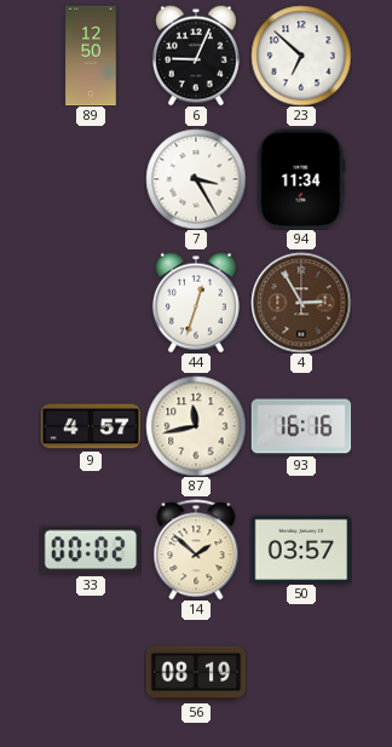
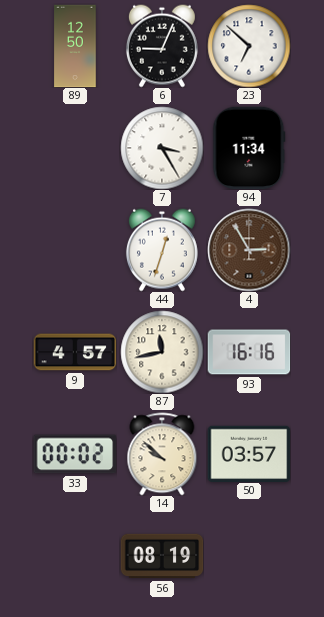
14: 1:52 -> 9:52
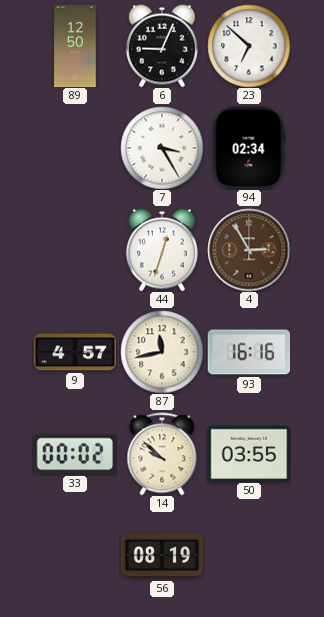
94: 11:34 -> 02:34
50: 03:57 -> 03:55
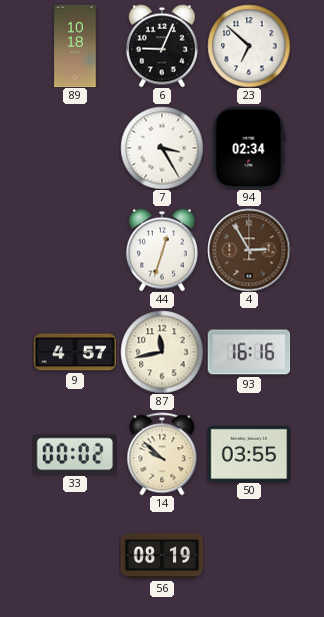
89: 12:50 -> 10:18
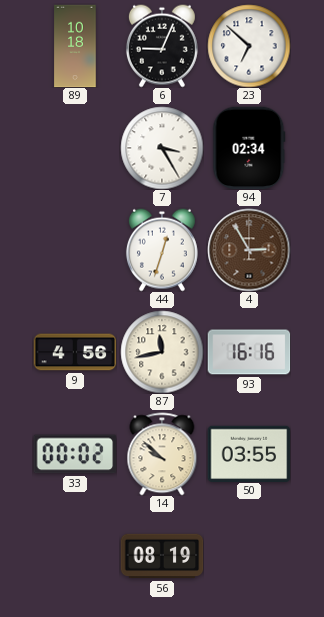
9: 4:57 -> 4:56
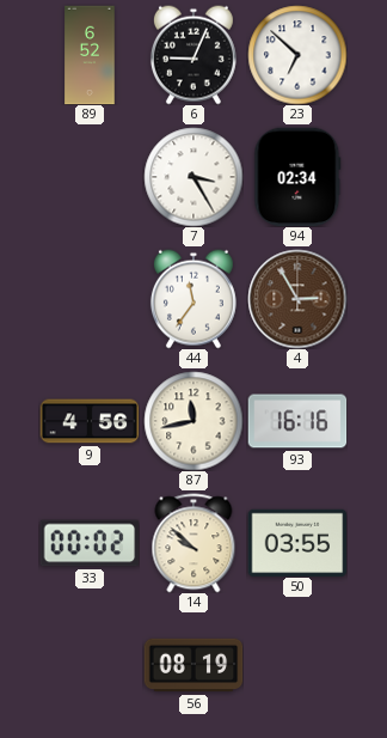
89: 10:18 -> 6:52
44: 12:33 -> 11:36
